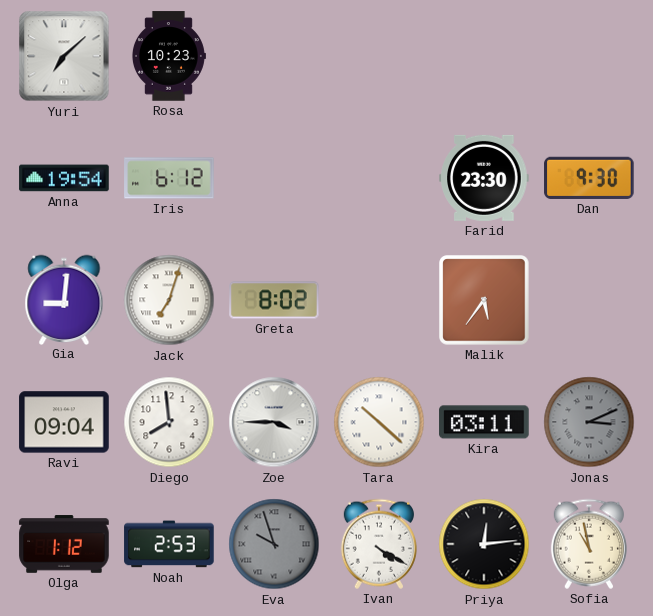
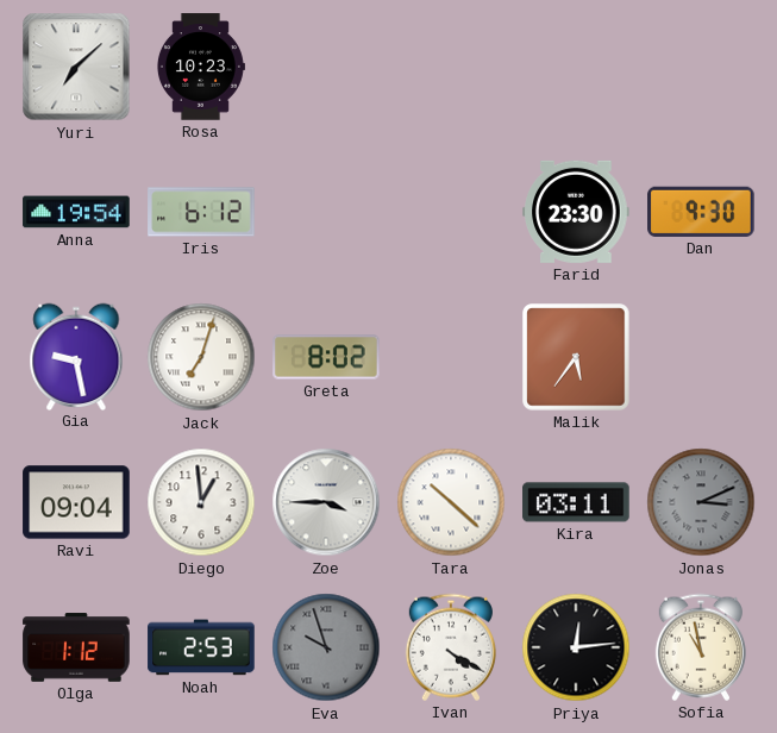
Gia: 9:01 -> 9:28
Diego: 7:59 -> 12:59
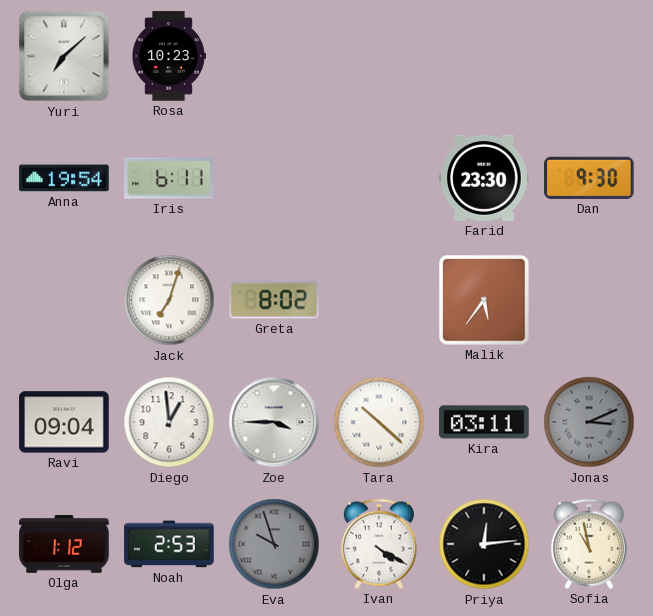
Iris: 6:12 -> 6:11
Gia: 9:28 -> none
